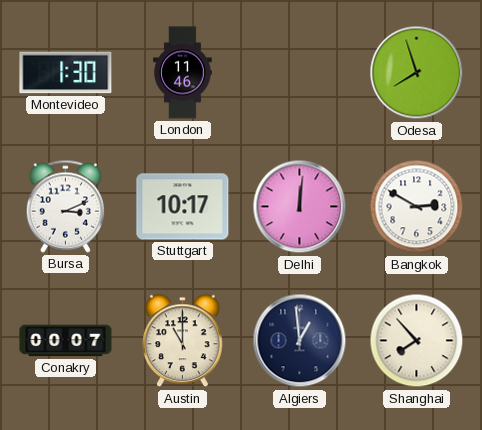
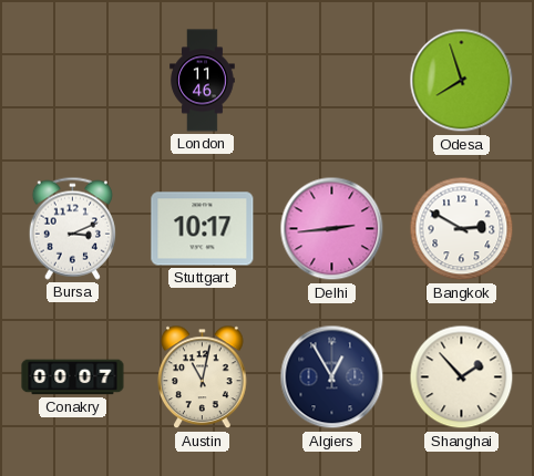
Montevideo: 1:30 -> none
Delhi: 12:01 -> 2:44
Austin: 11:00 -> 11:02
Algiers: 12:59 -> 12:55
Shanghai: 7:53 -> 1:53
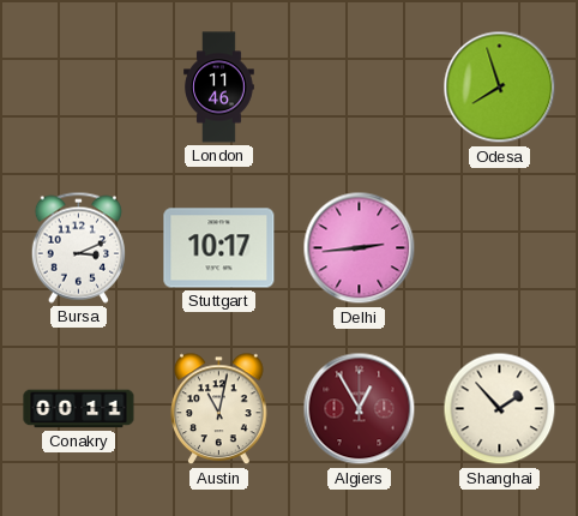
Bangkok: 2:50 -> none
Conakry: 00:07 -> 00:11
Algiers dial: navy -> burgundy
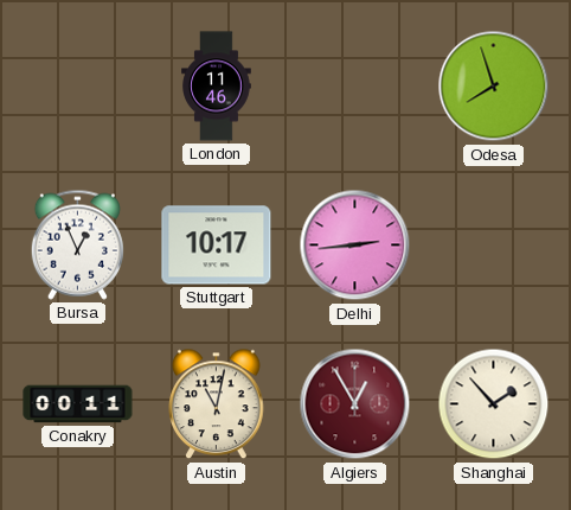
Bursa: 3:11 -> 12:56
